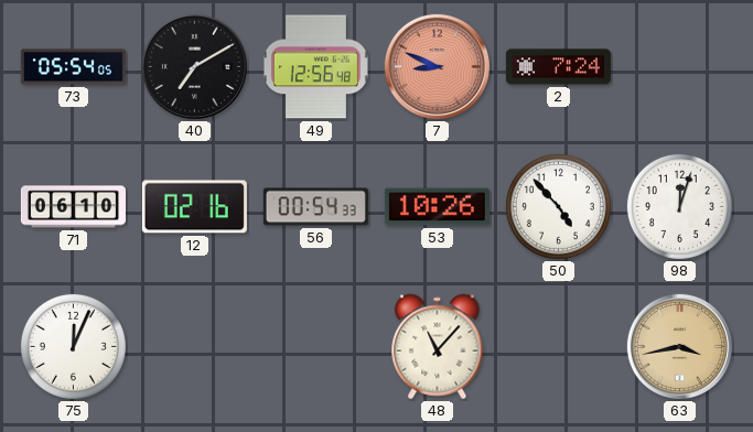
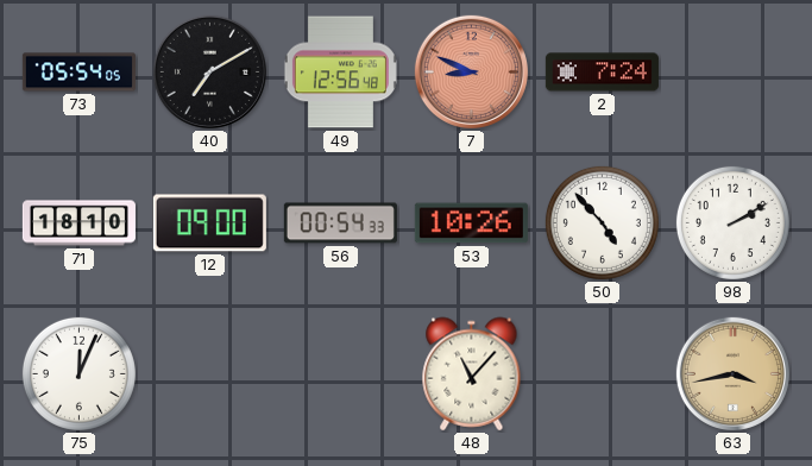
71: 06:10 -> 18:10
12: 02:16 -> 09:00
98: 12:03 -> 2:10
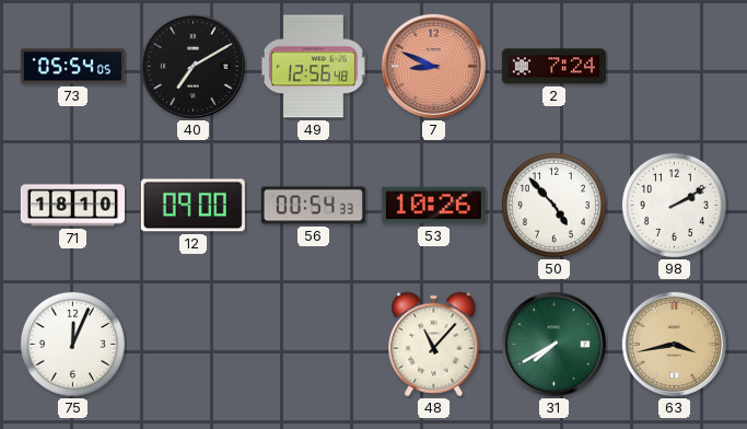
31: none -> 7:40
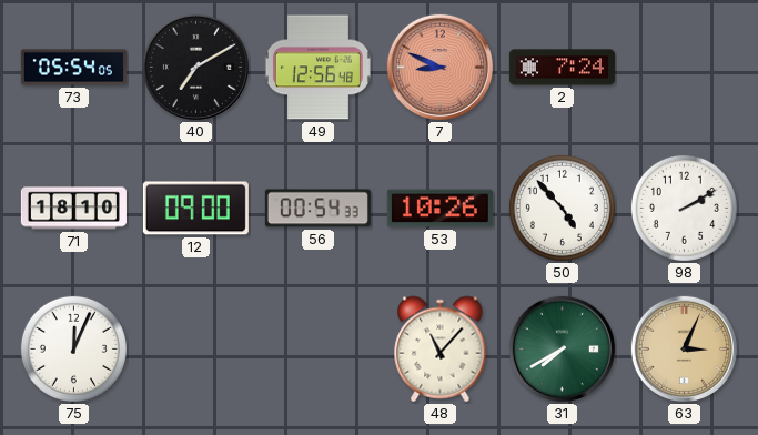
63: 3:43 -> 3:04
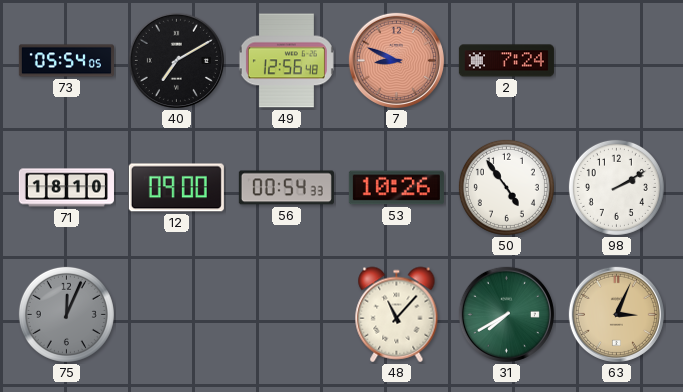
50: 4:53 -> 4:54
75 dial: white -> grey
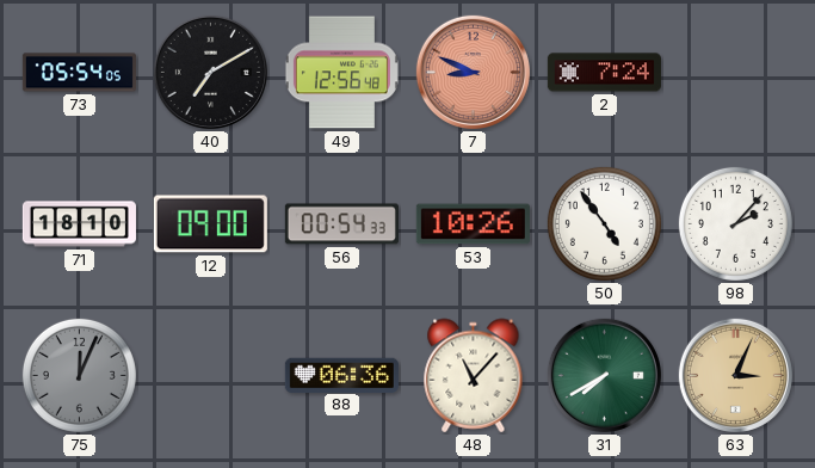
98: 2:10 -> 2:07
88: none -> 06:36
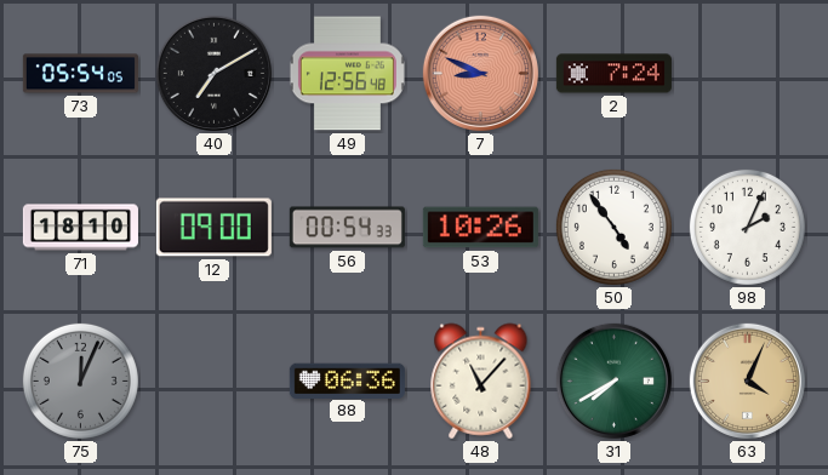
98: 2:07 -> 2:04
63: 3:04 -> 4:04
